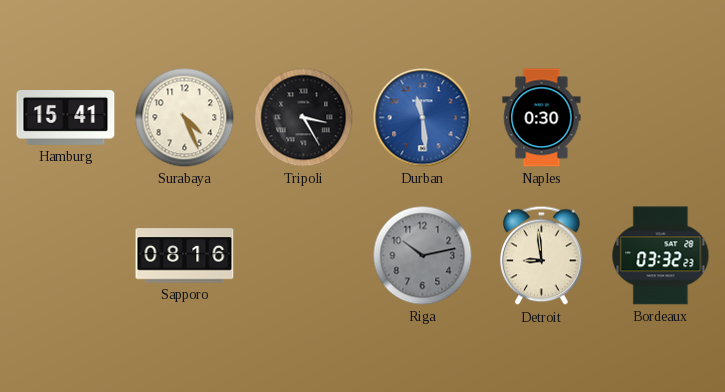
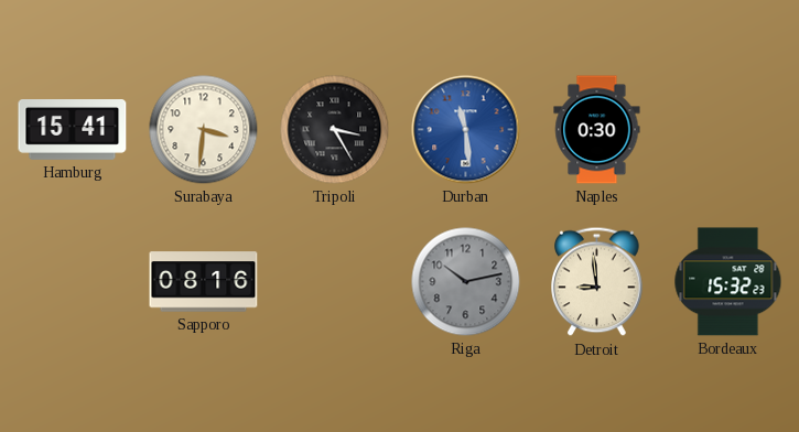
Surabaya: 4:26 -> 3:31
Bordeaux: 03:32 -> 15:32
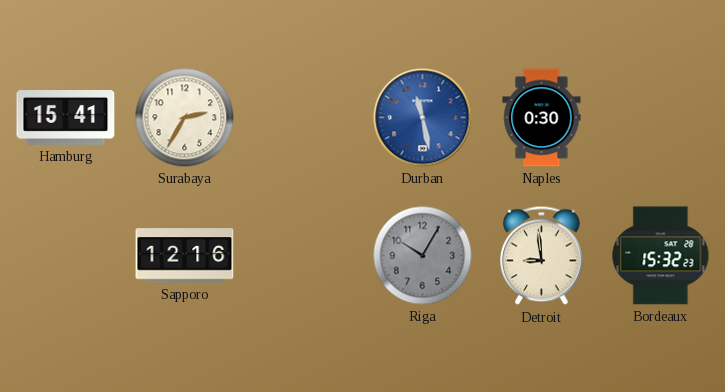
Surabaya: 3:31 -> 2:35
Tripoli: 3:25 -> none
Durban: 11:29 -> 11:28
Sapporo: 08:16 -> 12:16
Riga: 10:13 -> 10:05
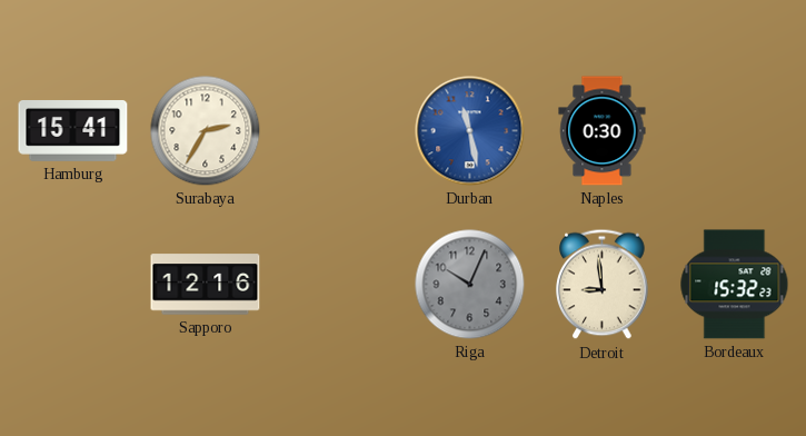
Riga: 10:05 -> 10:04
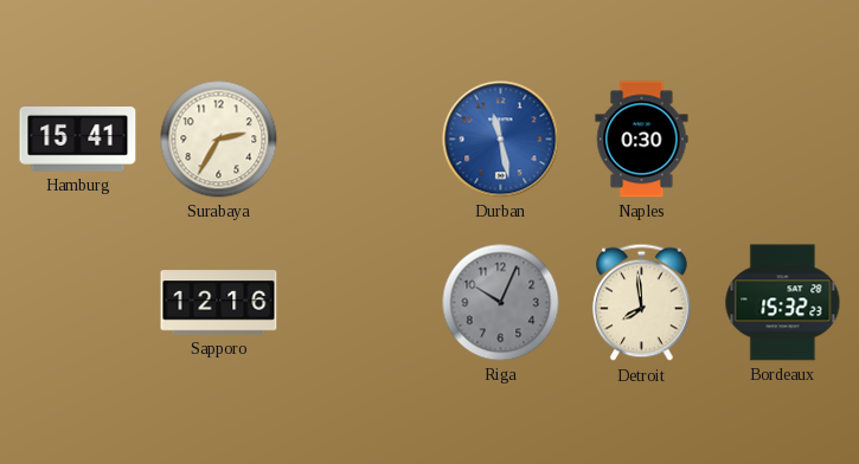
Detroit: 8:59 -> 7:59
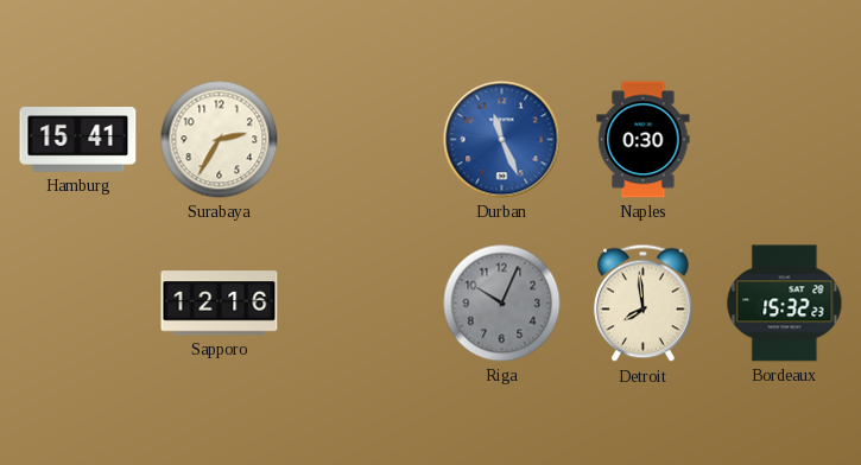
Durban: 11:28 -> 11:26
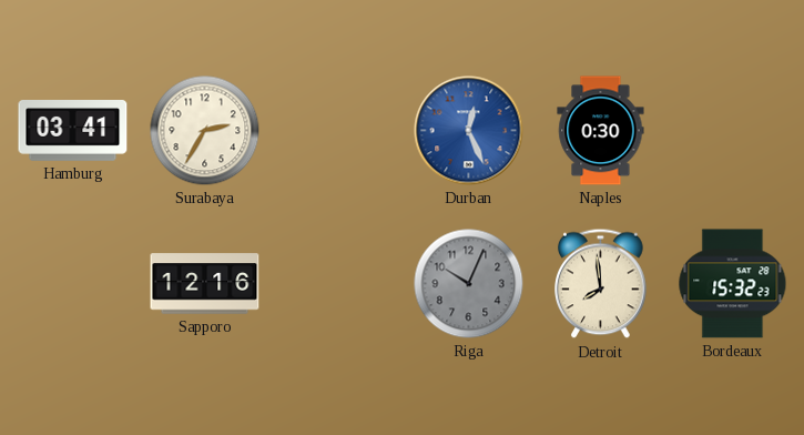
Hamburg: 15:41 -> 03:41
Durban: 11:26 -> 12:26
